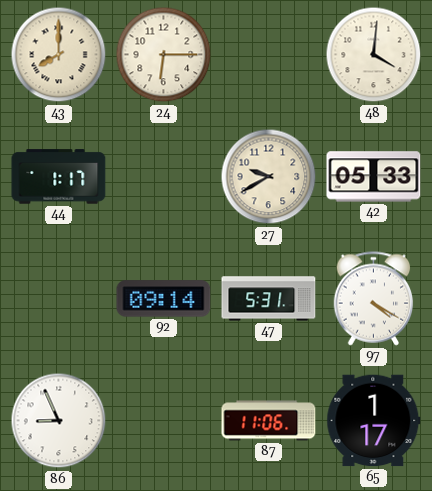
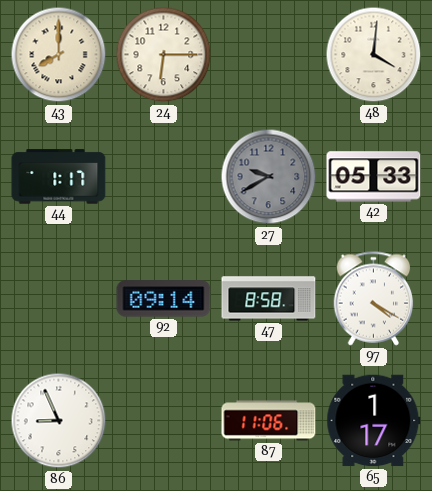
27 dial: cream -> grey
47: 5:31 -> 8:58
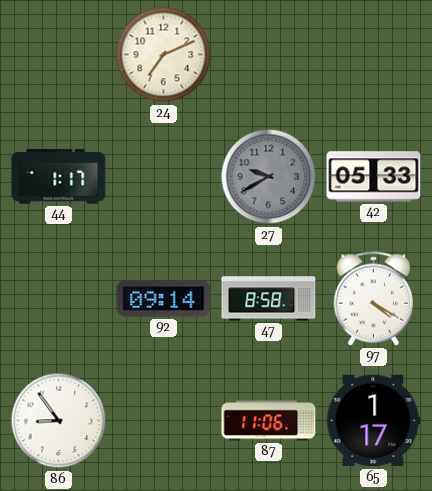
43: 8:00 -> none
24: 6:15 -> 7:11
48: 4:01 -> none
86: 8:56 -> 8:54
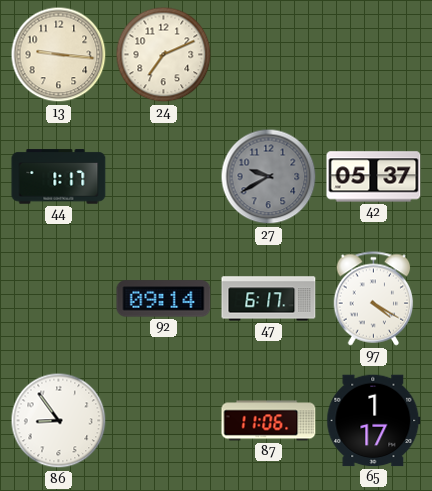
13: none -> 9:16
42: 05:33 -> 05:37
47: 8:58 -> 6:17
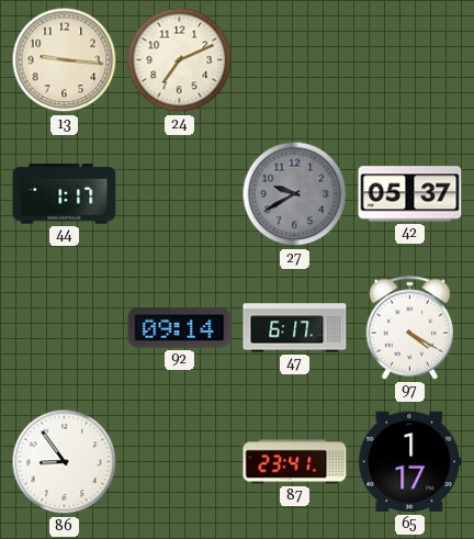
87: 11:06 -> 23:41
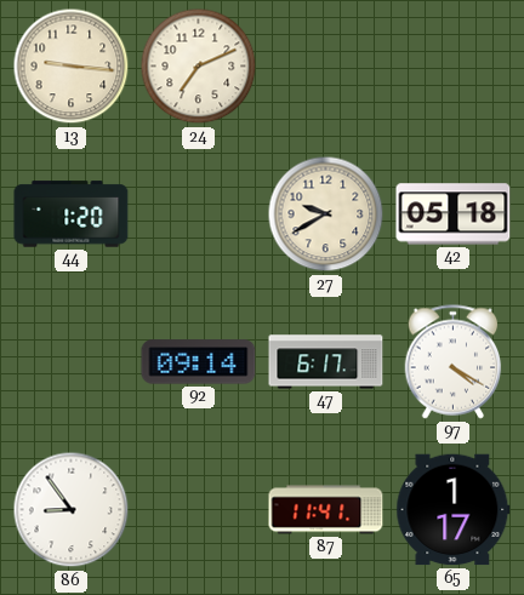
44: 1:17 -> 1:20
27 dial: grey -> cream
42: 05:37 -> 05:18
87: 23:41 -> 11:41
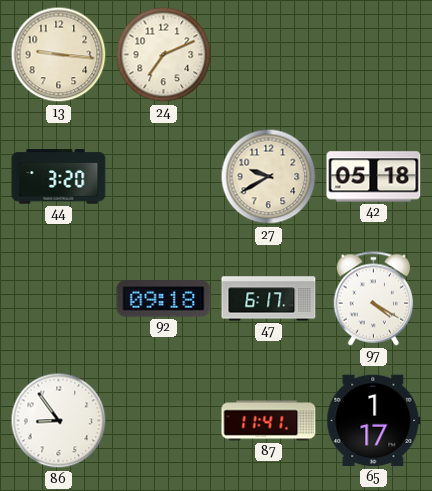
44: 1:20 -> 3:20
92: 09:14 -> 09:18
